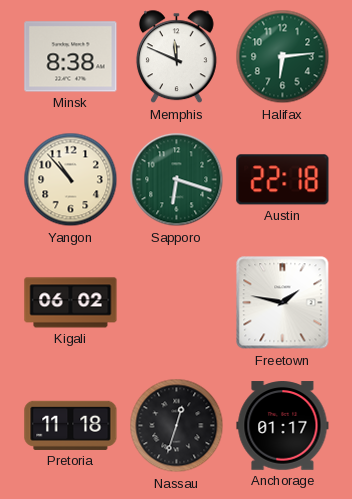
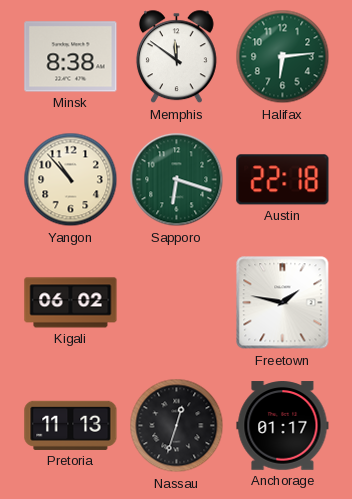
Memphis: 11:49 -> 11:51
Pretoria: 11:18 -> 11:13
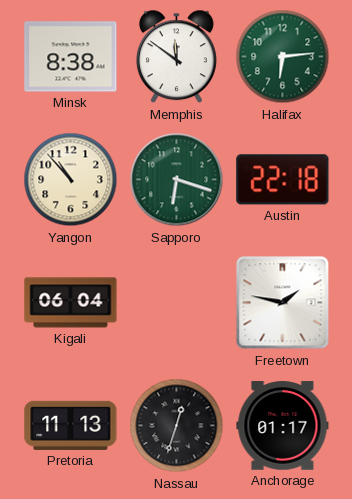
Kigali: 06:02 -> 06:04
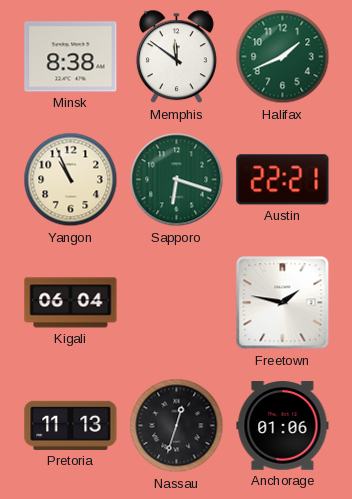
Halifax: 6:14 -> 1:41
Yangon: 10:53 -> 10:56
Austin: 22:18 -> 22:21
Anchorage: 01:17 -> 01:06
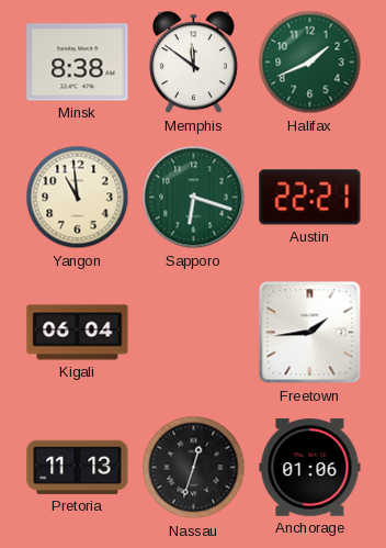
Yangon: 10:56 -> 10:59
Freetown: 1:47 -> 1:44
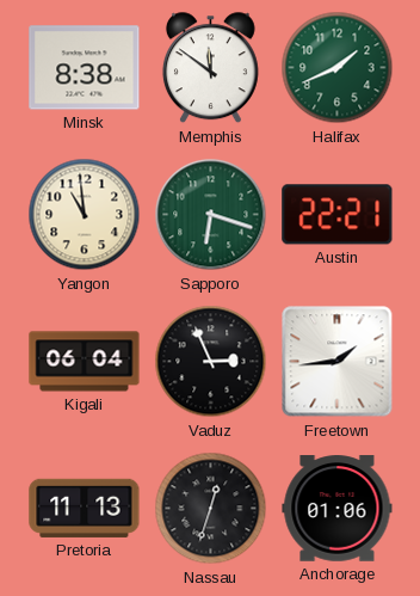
Vaduz: none -> 2:56
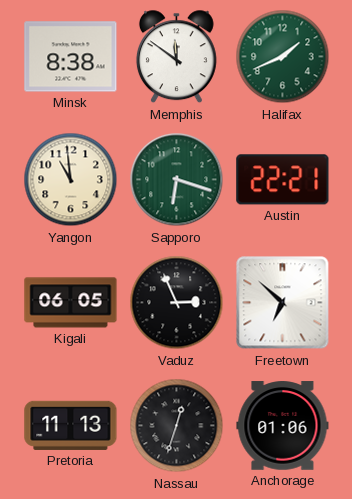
Kigali: 06:04 -> 06:05
Freetown: 1:44 -> 6:52
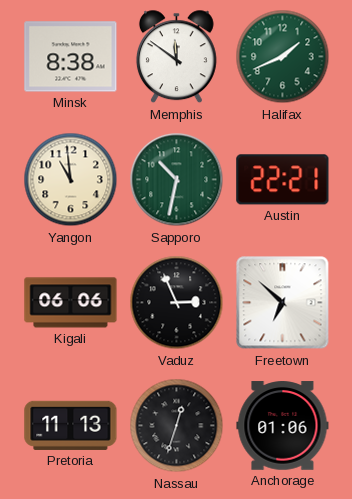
Sapporo: 6:18 -> 10:32
Kigali: 06:05 -> 06:06
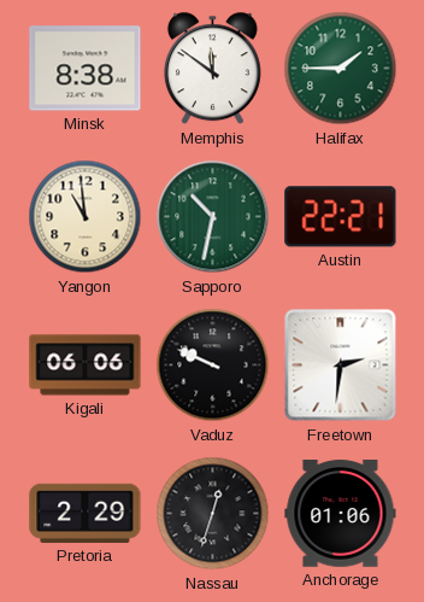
Halifax: 1:41 -> 1:45
Vaduz: 2:56 -> 9:49
Freetown: 6:52 -> 2:31
Pretoria: 11:13 -> 2:29
